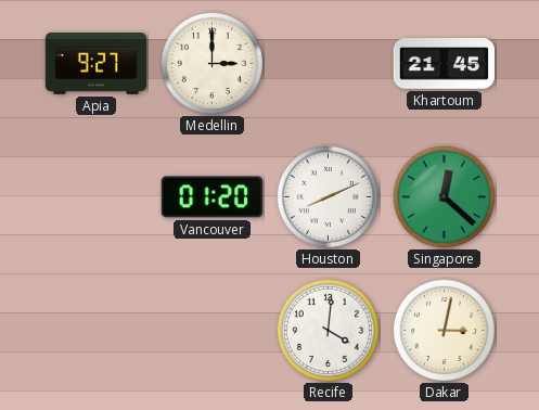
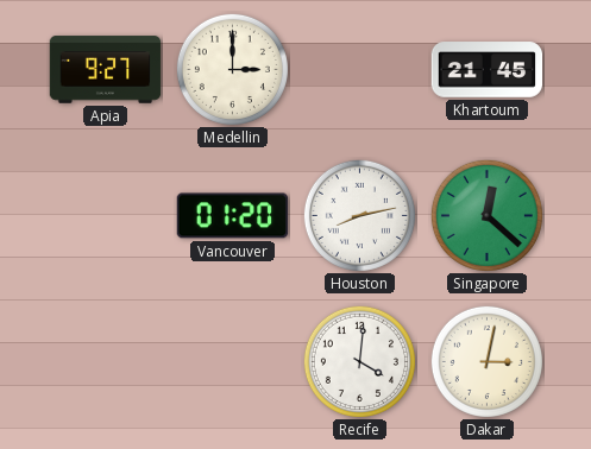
Houston: 8:11 -> 8:13
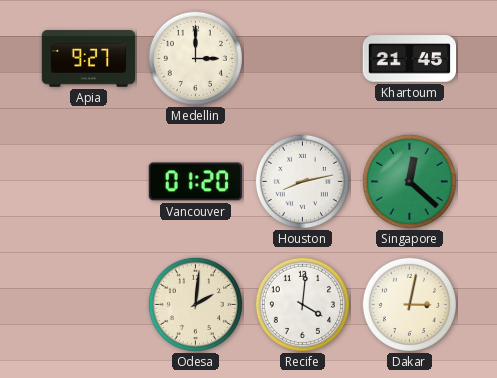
Odesa: none -> 2:01
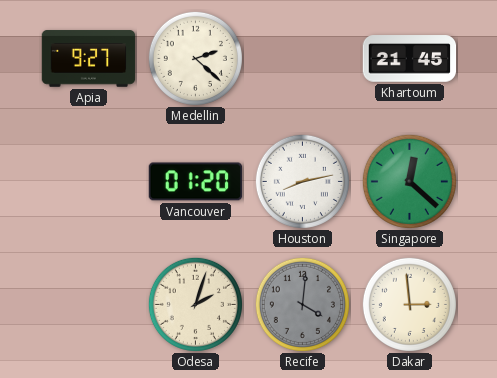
Medellin: 3:00 -> 2:22
Odesa: 2:01 -> 2:03
Recife dial: white -> grey
Dakar: 3:02 -> 2:59
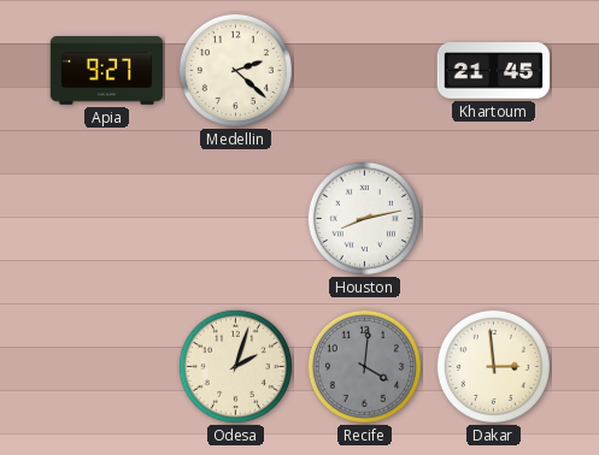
Vancouver: 01:20 -> none
Singapore: 12:22 -> none
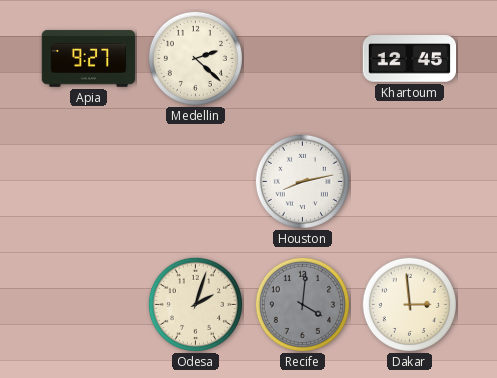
Khartoum: 21:45 -> 12:45
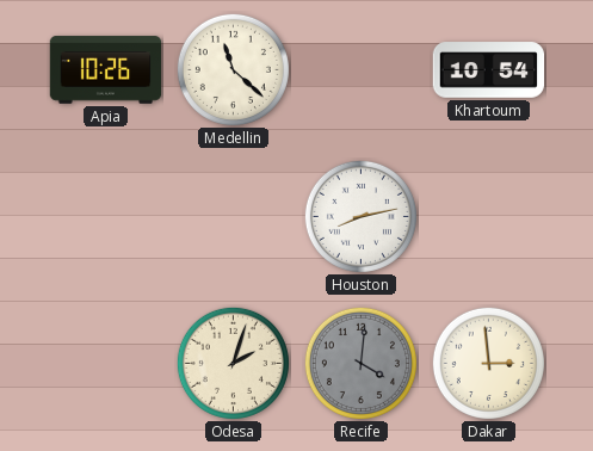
Apia: 9:27 -> 10:26
Medellin: 2:22 -> 11:22
Khartoum: 12:45 -> 10:54
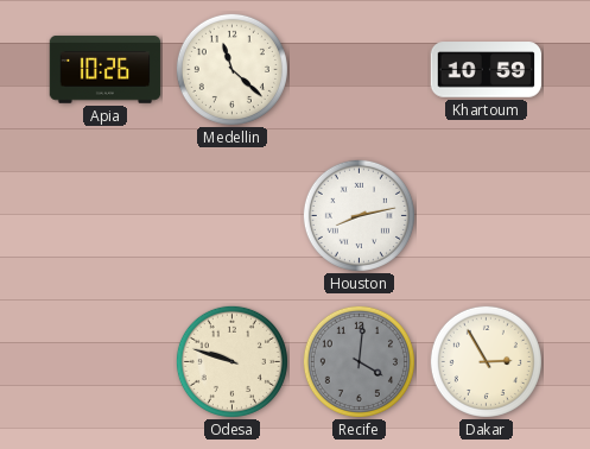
Khartoum: 10:54 -> 10:59
Odesa: 2:03 -> 9:48
Dakar: 2:59 -> 2:55
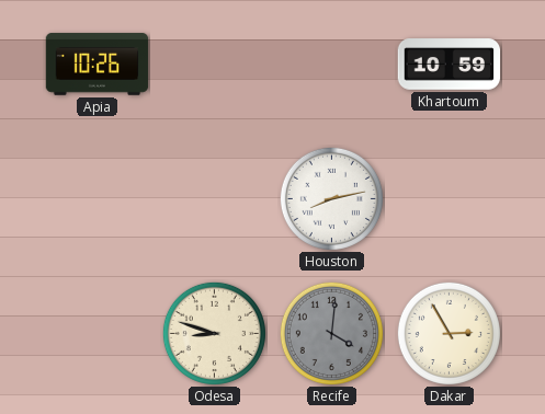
Medellin: 11:22 -> none
Odesa: 9:48 -> 8:48
